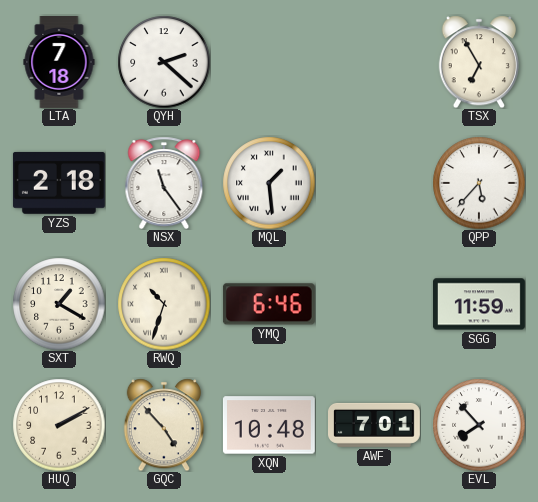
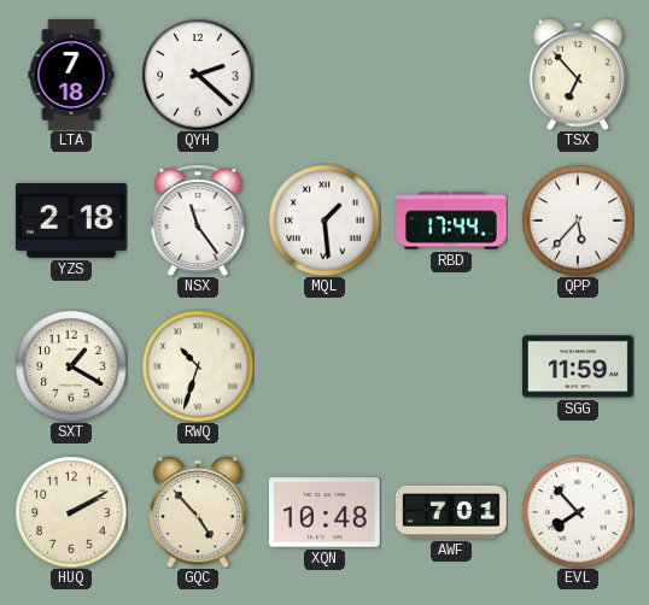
TSX: 6:55 -> 6:53
RBD: none -> 17:44
YMQ: 6:46 -> none
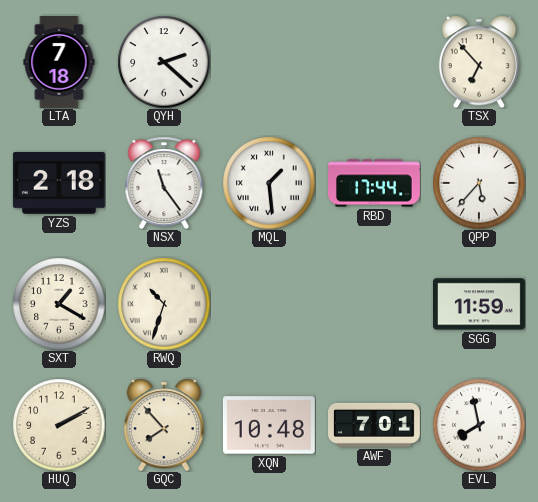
GQC: 4:53 -> 7:53
EVL: 7:53 -> 7:58
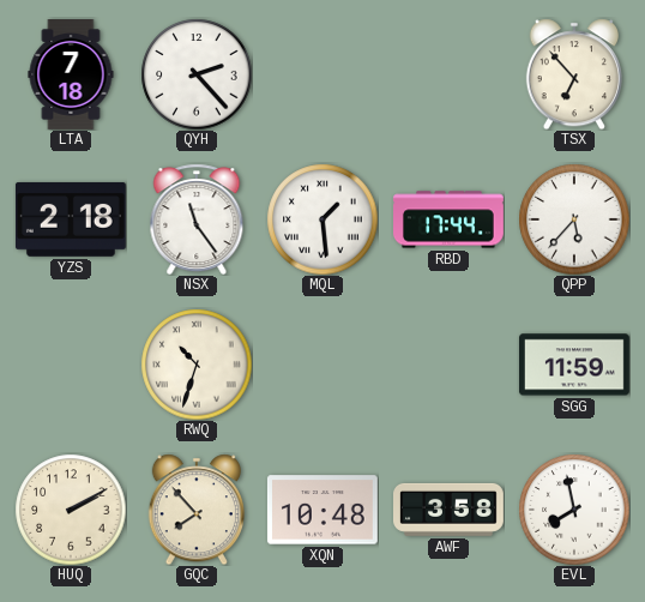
QYH: 2:22 -> 2:23
SXT: 1:20 -> none
AWF: 7:01 -> 3:58
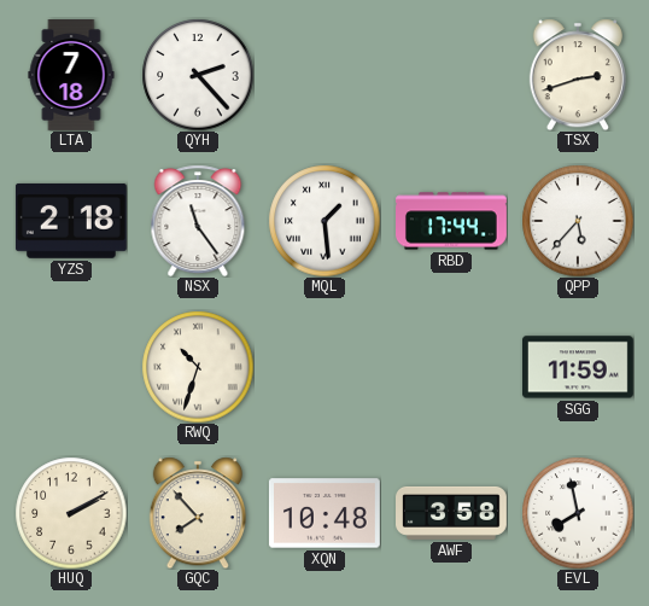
TSX: 6:53 -> 2:42
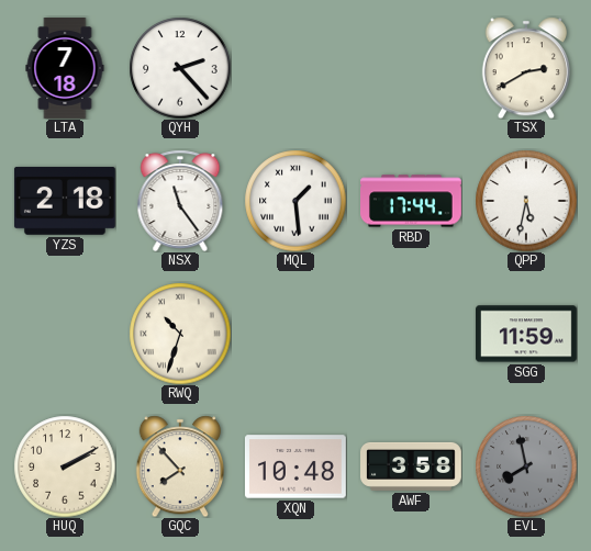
TSX: 2:42 -> 2:40
QPP: 5:37 -> 5:32
EVL dial: white -> grey
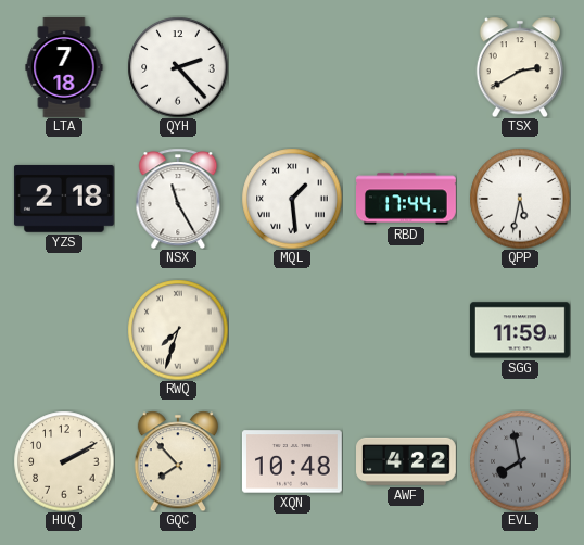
NSX: 11:24 -> 11:25
RWQ: 10:33 -> 7:33
AWF: 3:58 -> 4:22
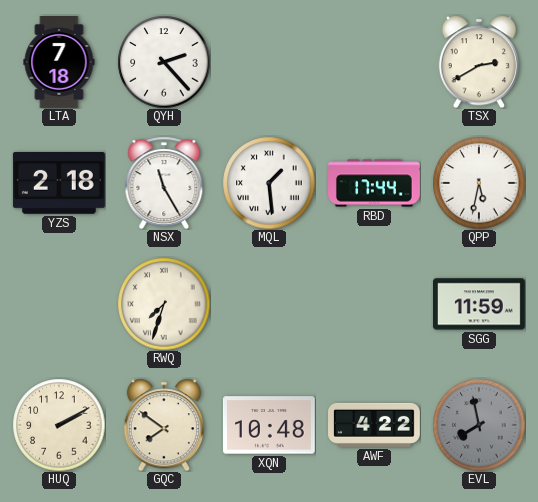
GQC: 7:53 -> 7:51
